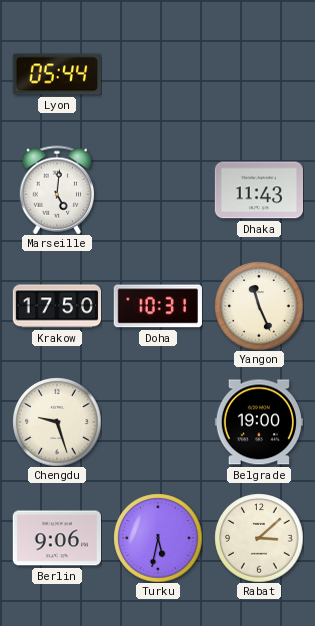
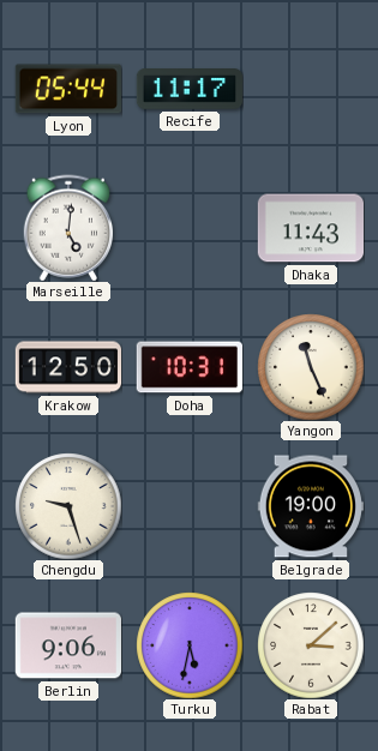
Recife: none -> 11:17
Krakow: 17:50 -> 12:50
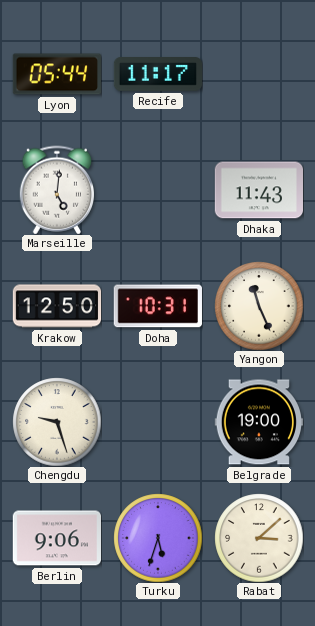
Turku: 5:32 -> 5:33
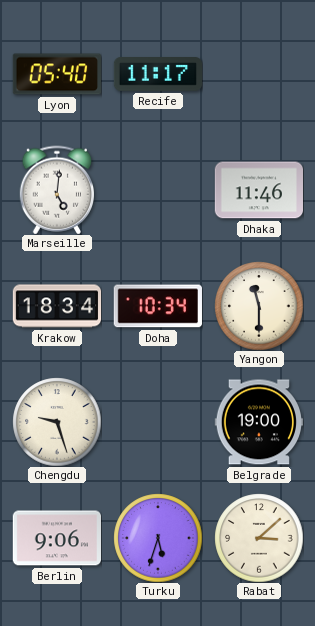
Lyon: 05:44 -> 05:40
Dhaka: 11:43 -> 11:46
Krakow: 12:50 -> 18:34
Doha: 10:31 -> 10:34
Yangon: 11:26 -> 11:30
